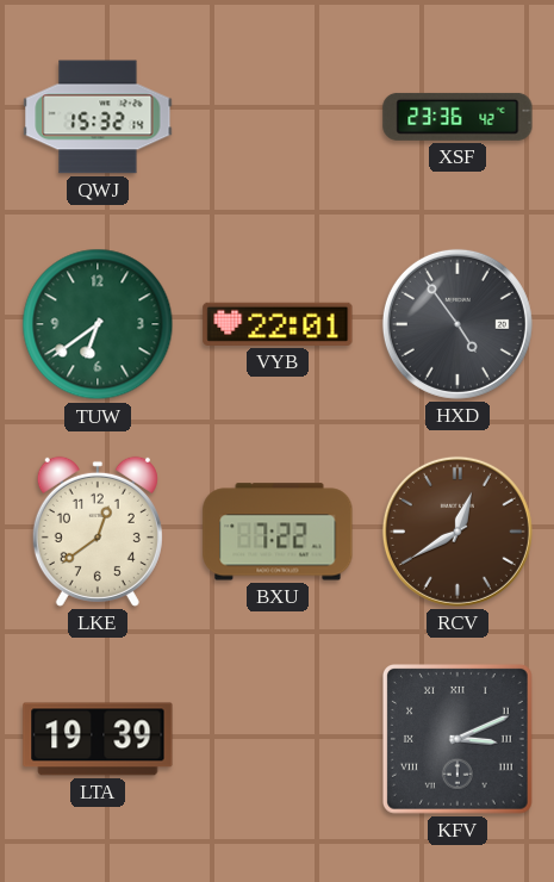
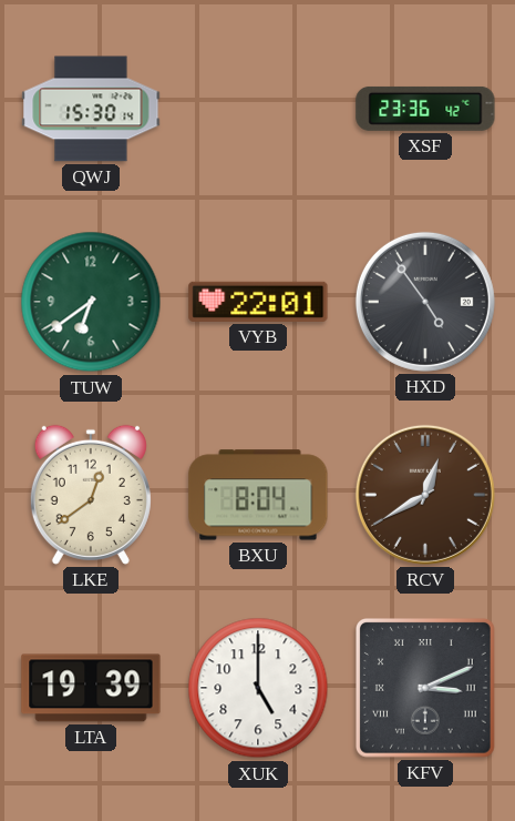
QWJ: 15:32 -> 15:30
BXU: 7:22 -> 8:04
XUK: none -> 5:00
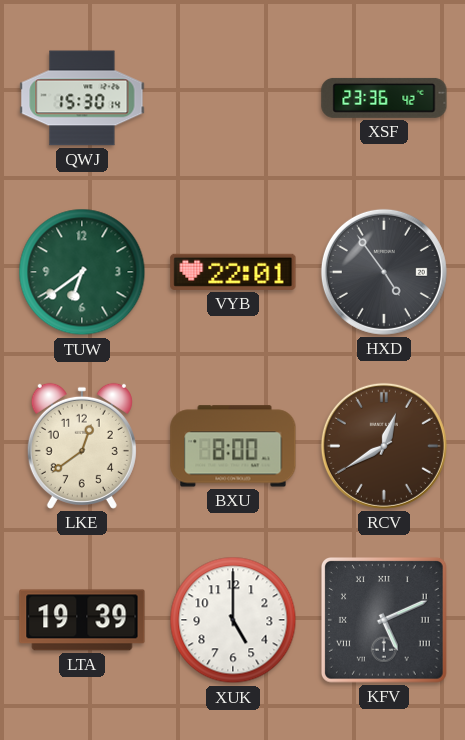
BXU: 8:04 -> 8:00
KFV: 3:11 -> 5:11
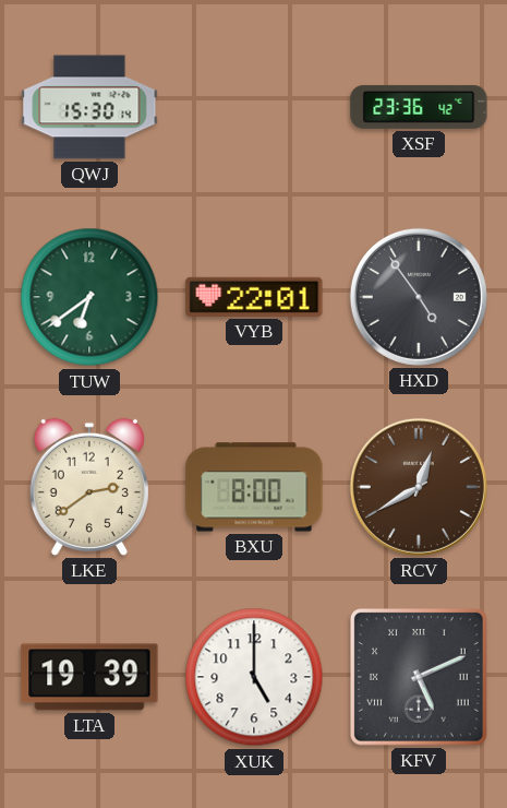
LKE: 12:39 -> 2:39
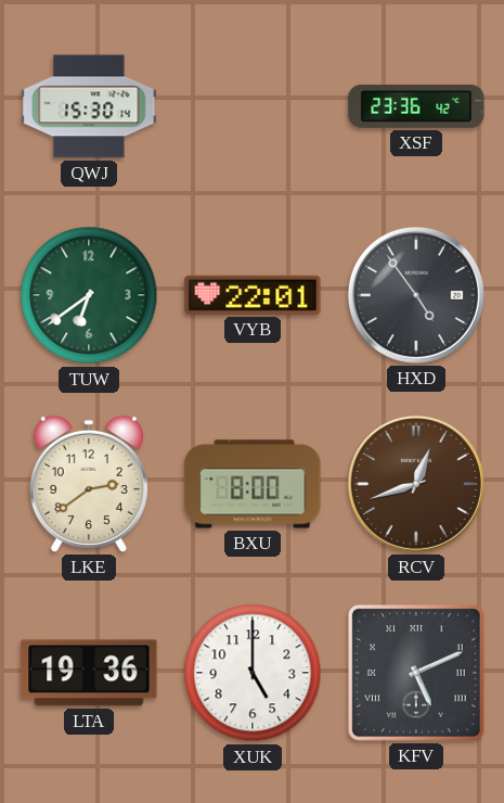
RCV: 12:40 -> 12:42
LTA: 19:39 -> 19:36
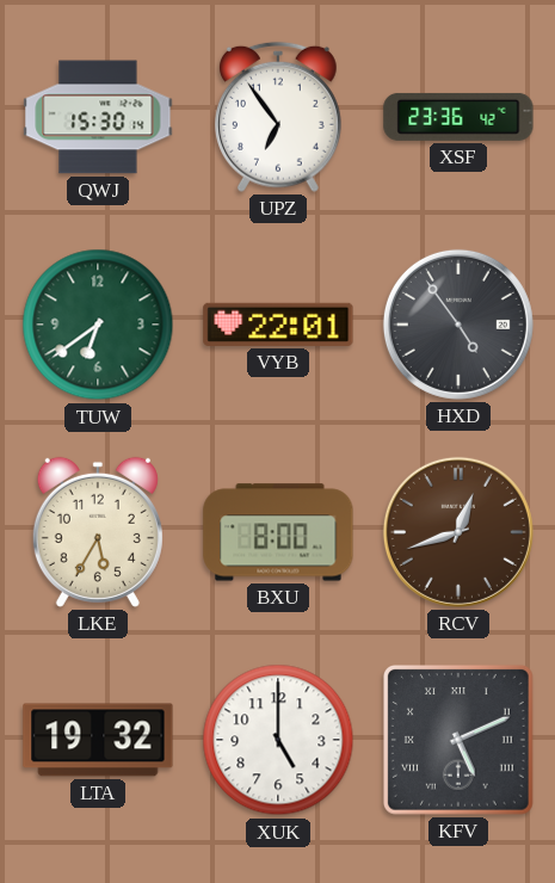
UPZ: none -> 6:54
LKE: 2:39 -> 5:35
LTA: 19:36 -> 19:32
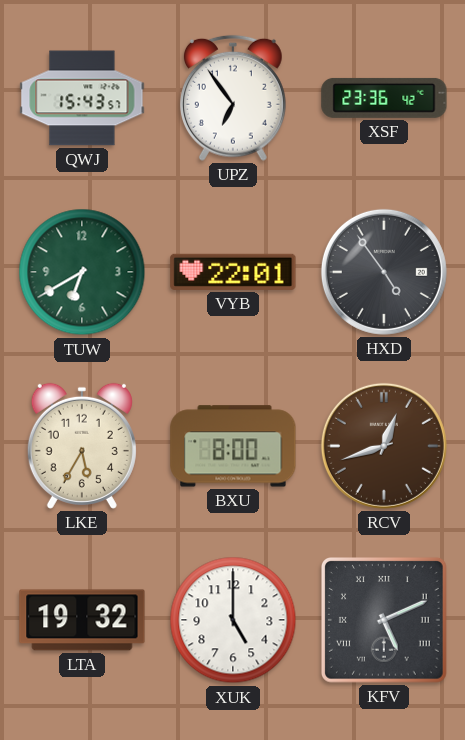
QWJ: 15:30 -> 15:43
TUW: 6:39 -> 6:40
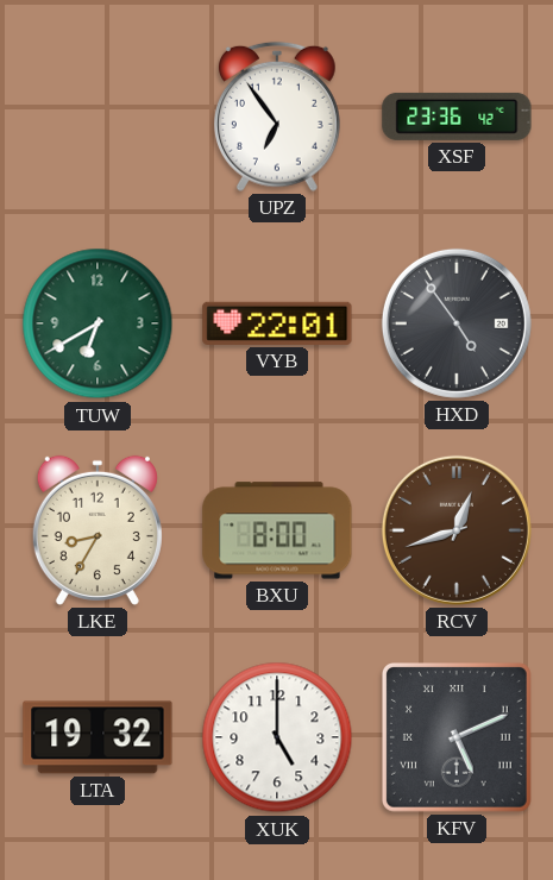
QWJ: 15:43 -> none
LKE: 5:35 -> 8:35
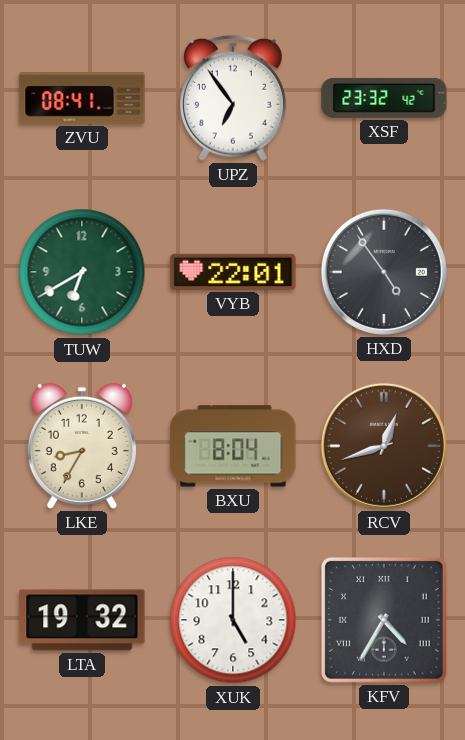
ZVU: none -> 08:41
XSF: 23:36 -> 23:32
BXU: 8:00 -> 8:04
KFV: 5:11 -> 4:35
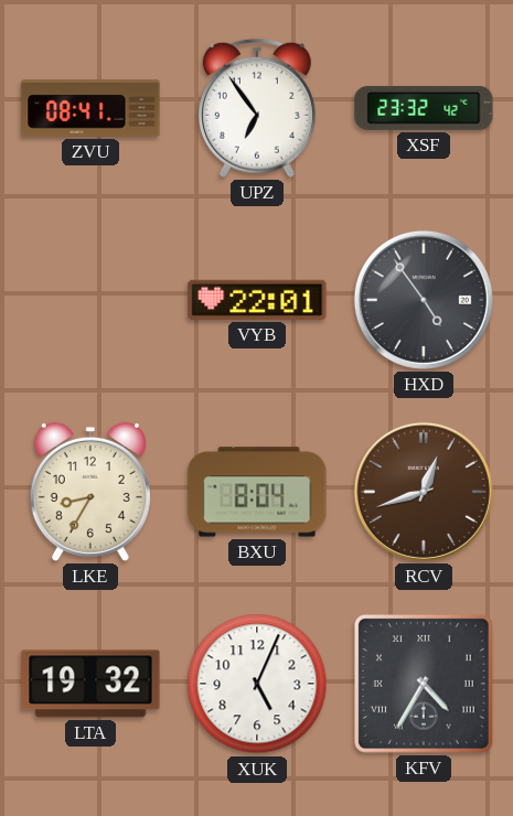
TUW: 6:40 -> none
XUK: 5:00 -> 5:04
